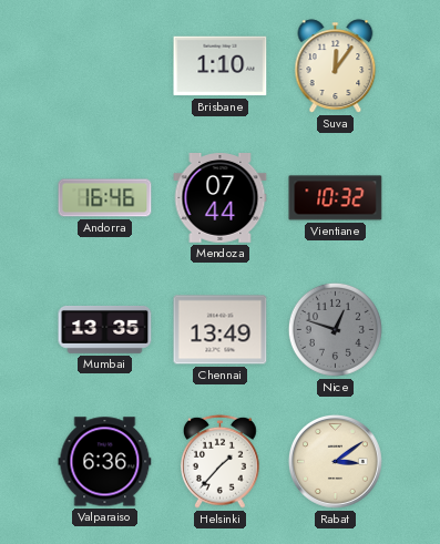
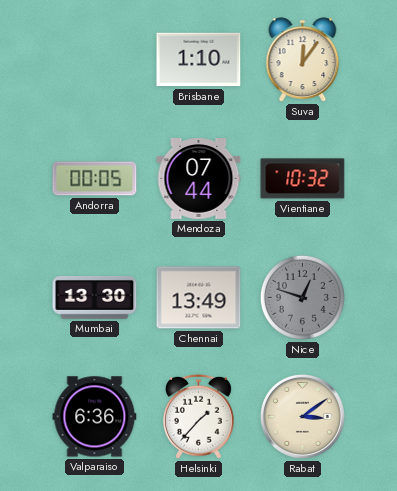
Andorra: 16:46 -> 00:05
Mumbai: 13:35 -> 13:30
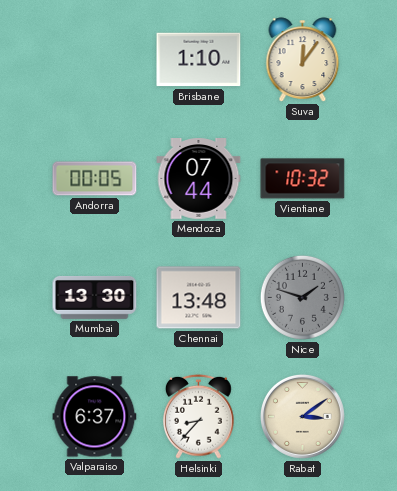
Chennai: 13:49 -> 13:48
Nice: 12:48 -> 1:48
Valparaiso: 6:36 -> 6:37
Helsinki: 1:37 -> 8:37
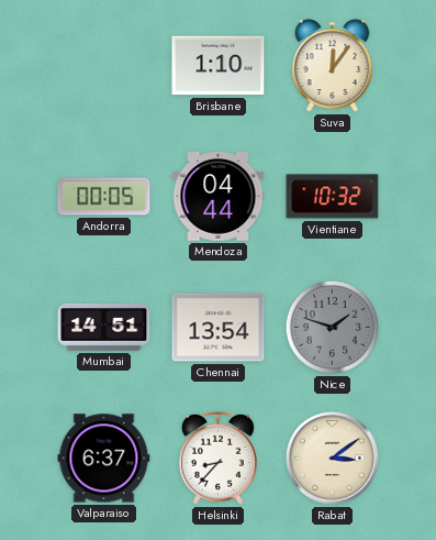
Mendoza: 07:44 -> 04:44
Mumbai: 13:30 -> 14:51
Chennai: 13:48 -> 13:54
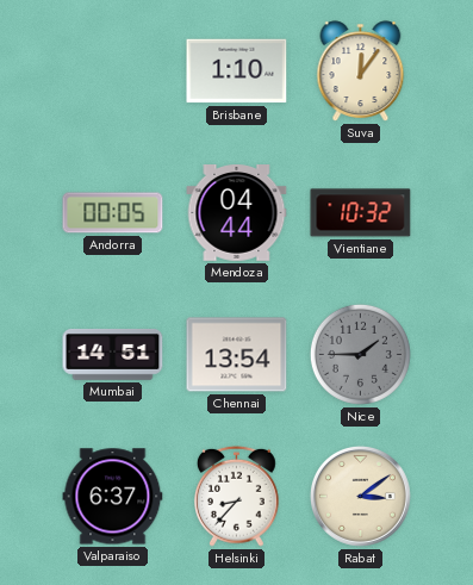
Nice: 1:48 -> 1:45
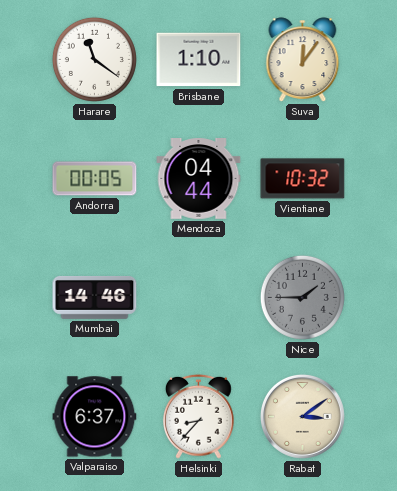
Harare: none -> 11:21
Mumbai: 14:51 -> 14:46
Chennai: 13:54 -> none
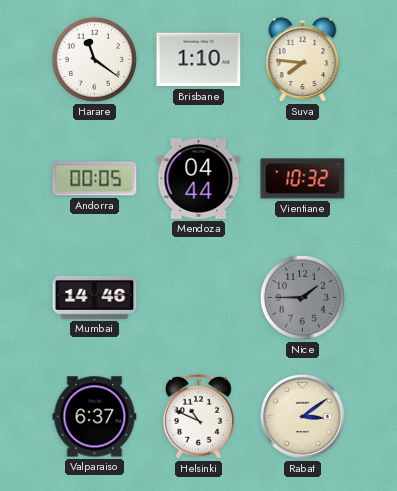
Suva: 12:06 -> 7:46
Helsinki: 8:37 -> 10:49
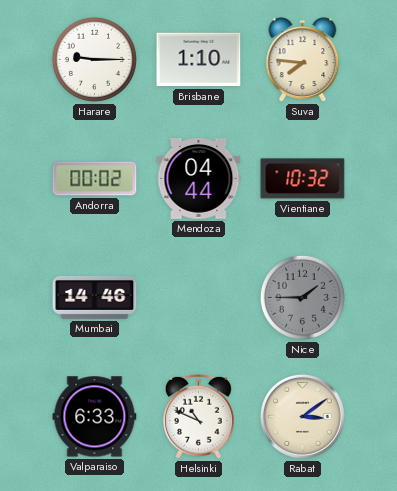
Harare: 11:21 -> 9:15
Andorra: 00:05 -> 00:02
Valparaiso: 6:37 -> 6:33
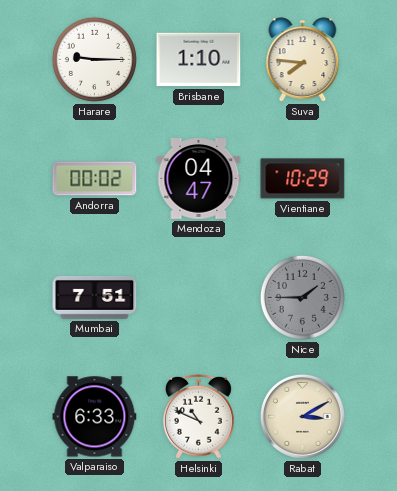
Mendoza: 04:44 -> 04:47
Vientiane: 10:32 -> 10:29
Mumbai: 14:46 -> 7:51
Rabat: 3:09 -> 3:10
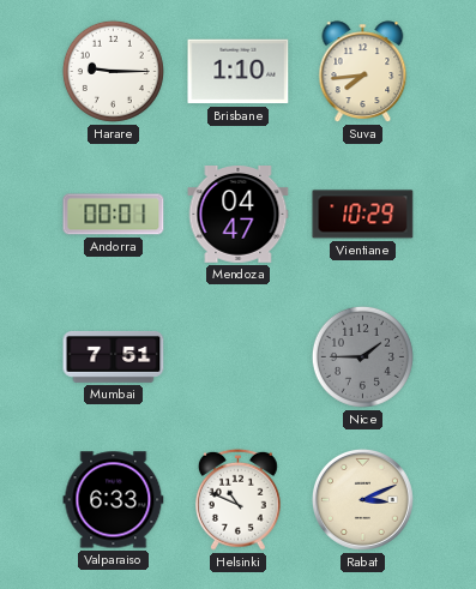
Suva: 7:46 -> 7:44
Andorra: 00:02 -> 00:01
Rabat: 3:10 -> 3:11
